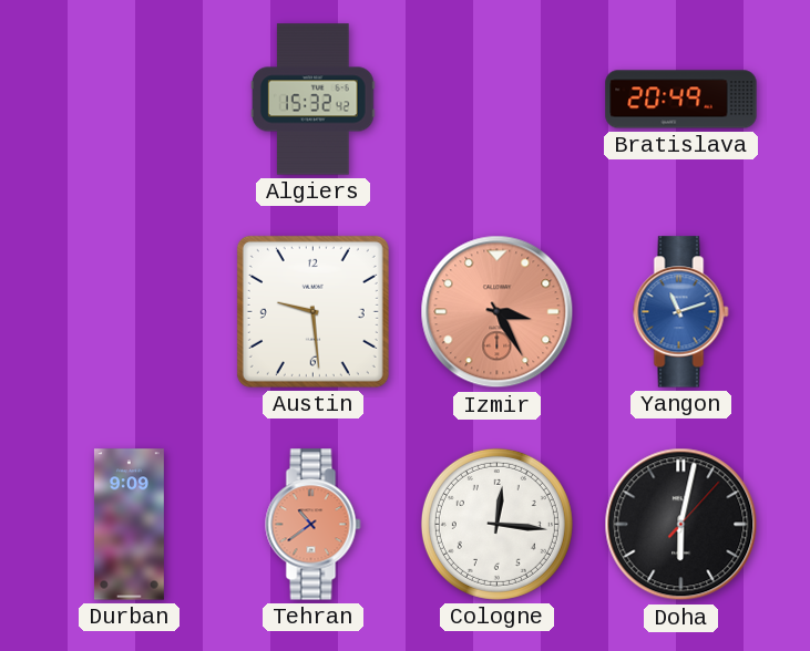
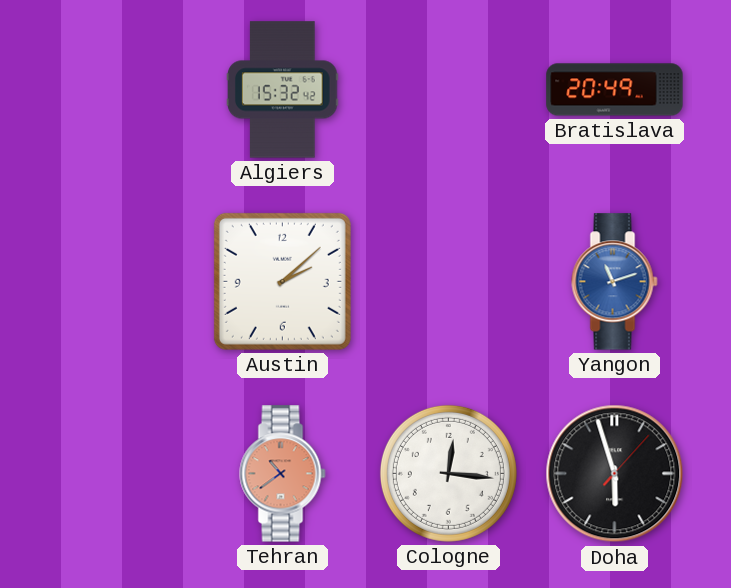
Austin: 9:29 -> 2:08
Izmir: 3:25 -> none
Durban: 9:09 -> none
Doha: 6:02 -> 5:57
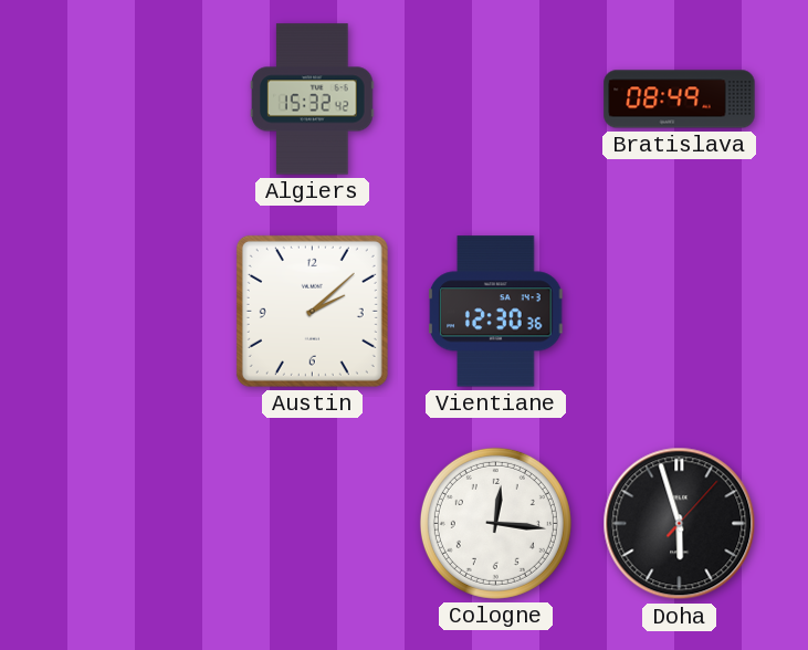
Bratislava: 20:49 -> 08:49
Vientiane: none -> 12:30
Yangon: 11:12 -> none
Tehran: 10:39 -> none
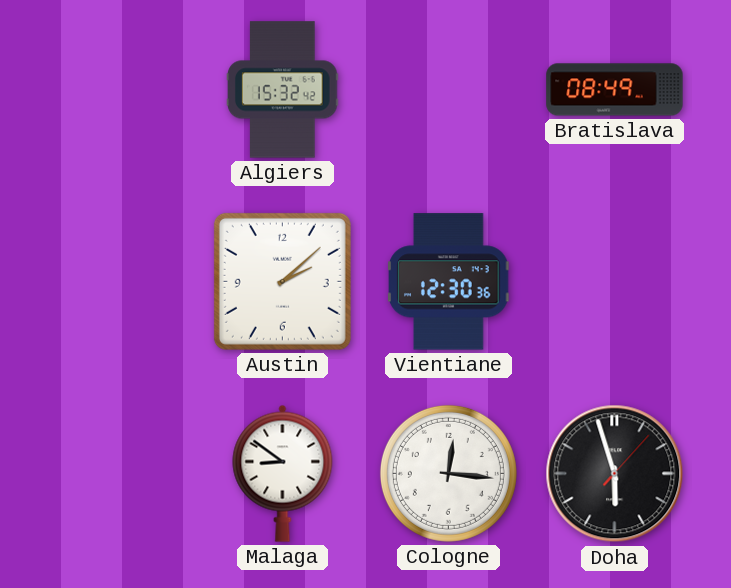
Malaga: none -> 8:51
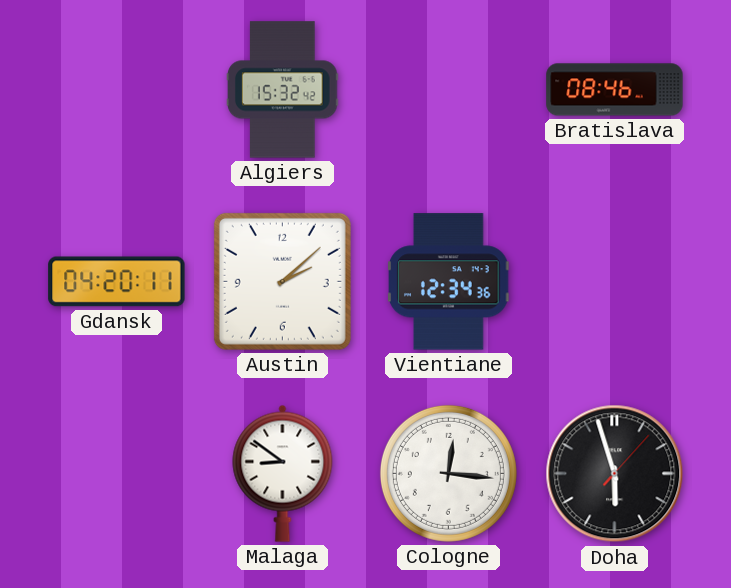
Bratislava: 08:49 -> 08:46
Gdansk: none -> 04:20
Vientiane: 12:30 -> 12:34
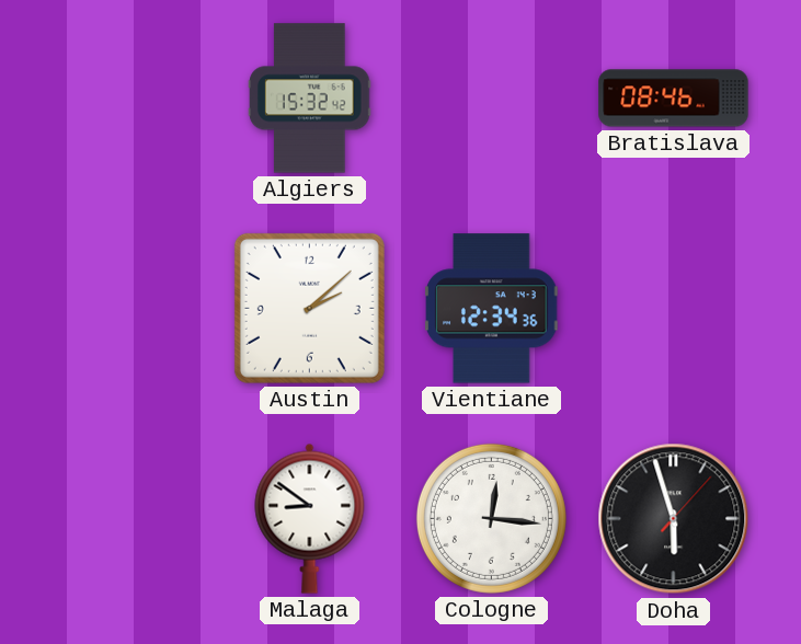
Gdansk: 04:20 -> none
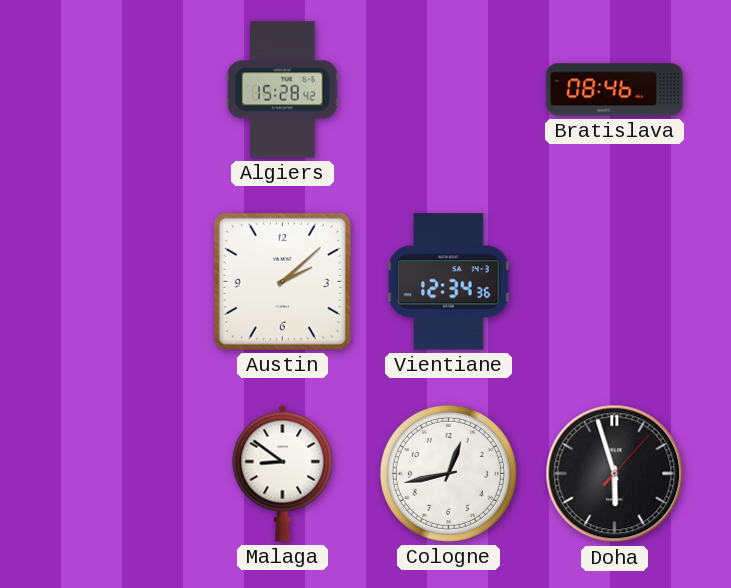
Algiers: 15:32 -> 15:28
Cologne: 12:16 -> 12:43
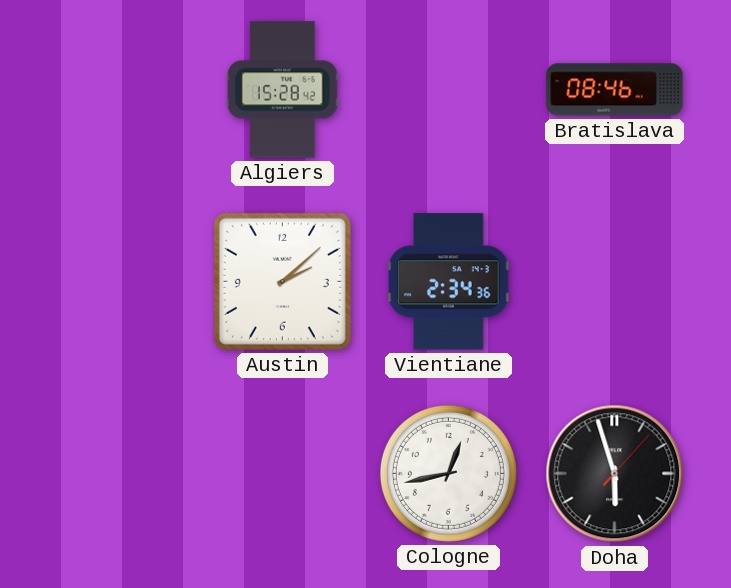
Vientiane: 12:34 -> 2:34
Malaga: 8:51 -> none
